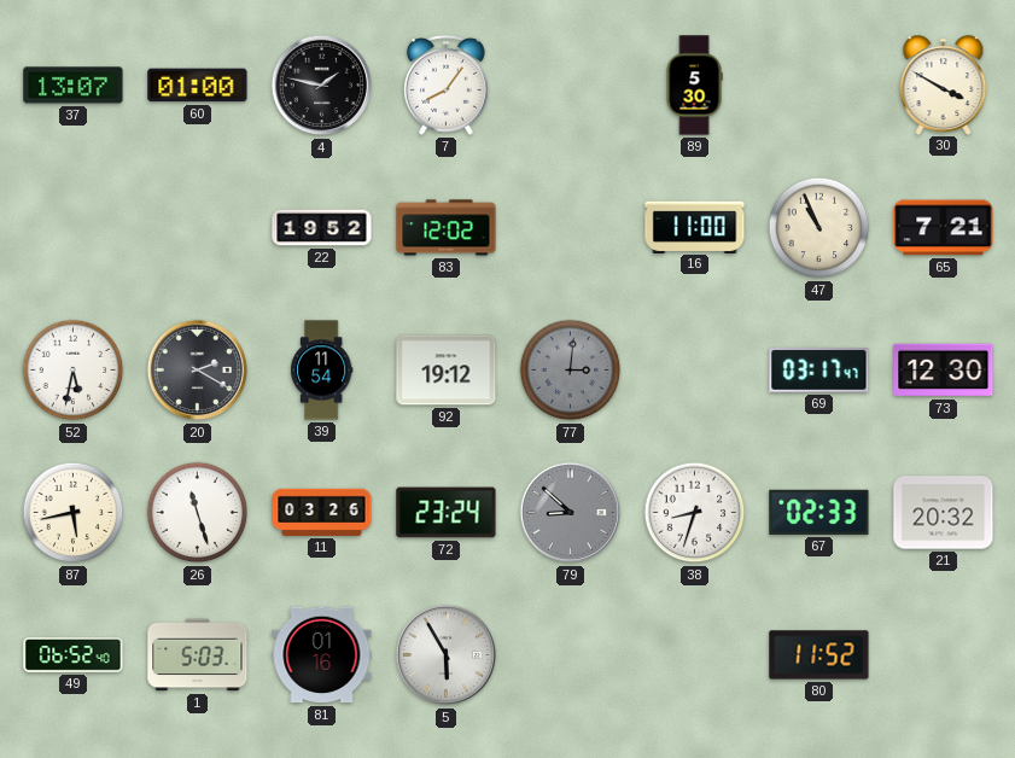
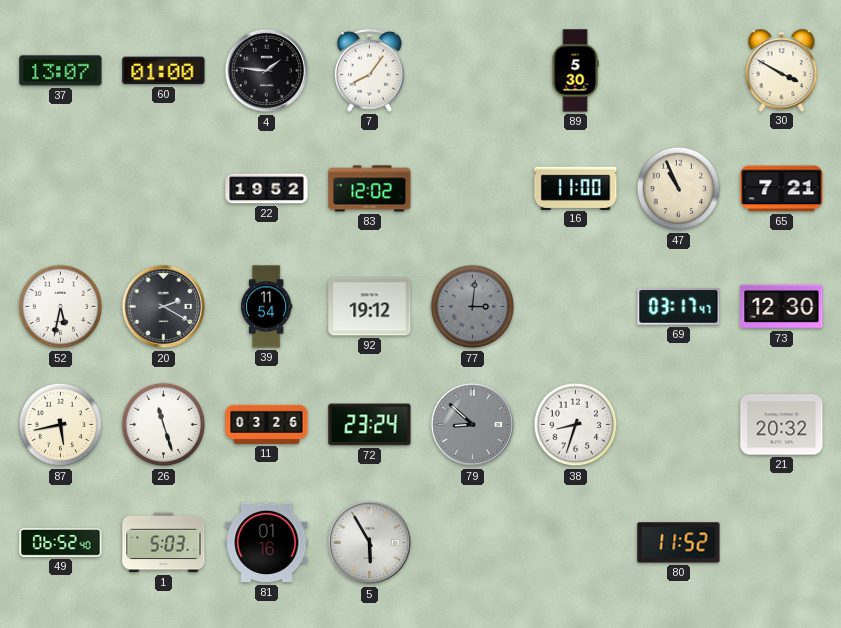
4: 1:47 -> 1:46
67: 02:33 -> none
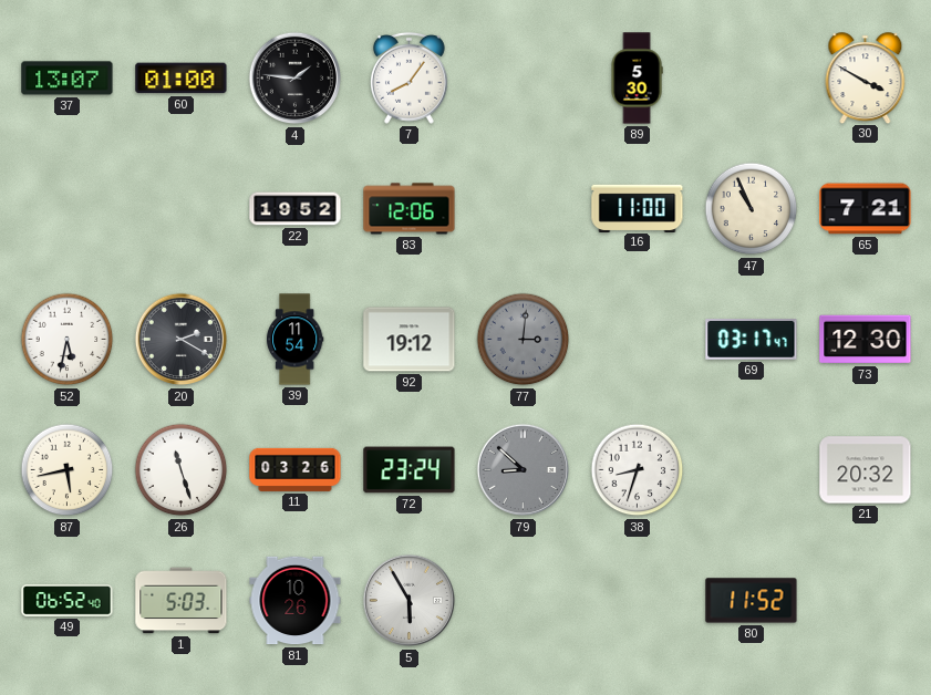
83: 12:02 -> 12:06
81: 01:16 -> 10:26
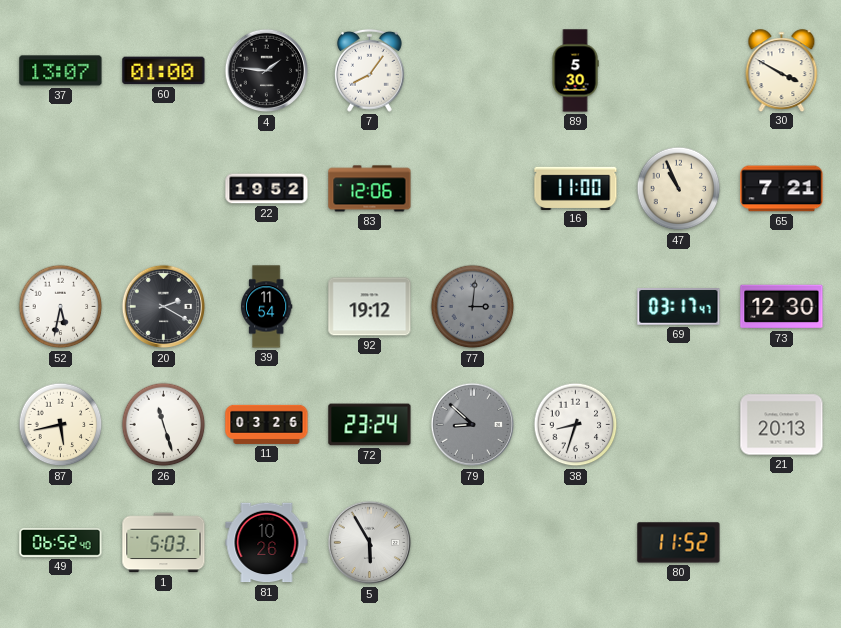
21: 20:32 -> 20:13
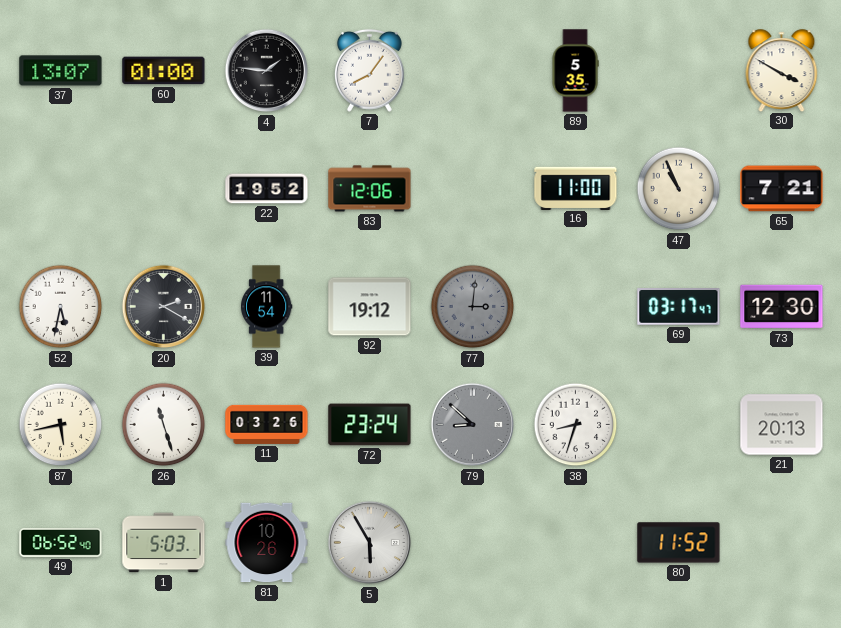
89: 5:30 -> 5:35
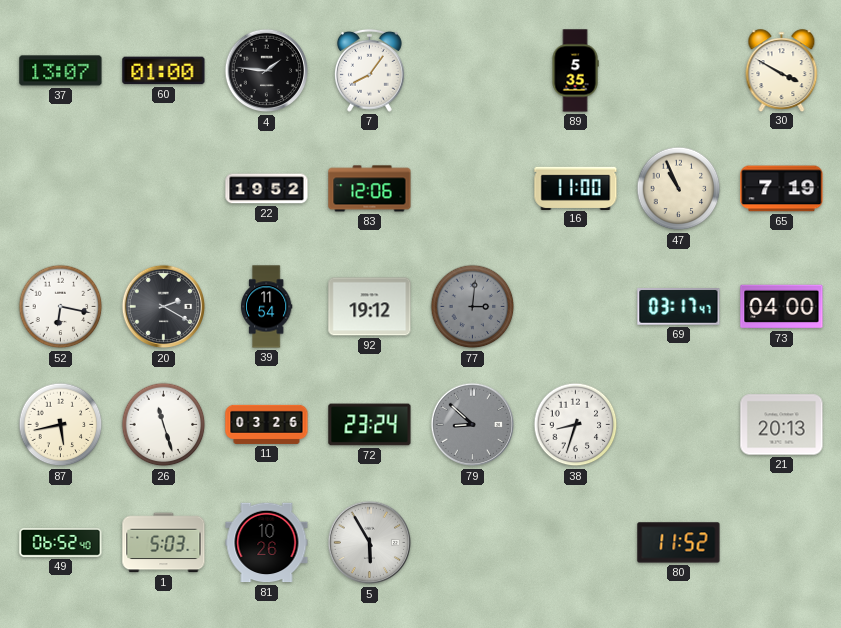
65: 7:21 -> 7:19
52: 5:32 -> 6:17
73: 12:30 -> 04:00
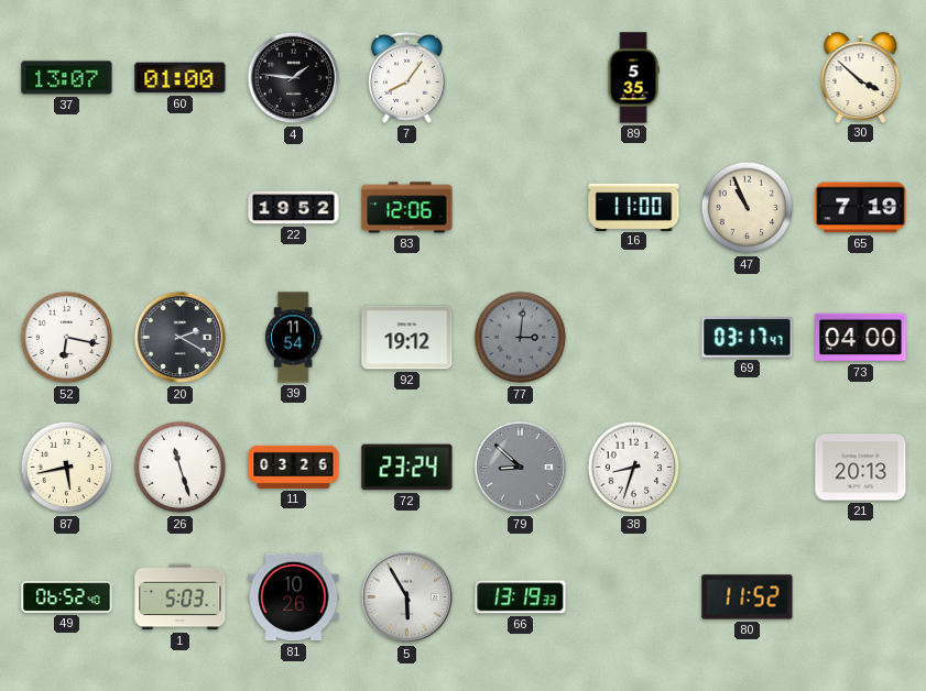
30: 3:50 -> 3:52
66: none -> 13:19
